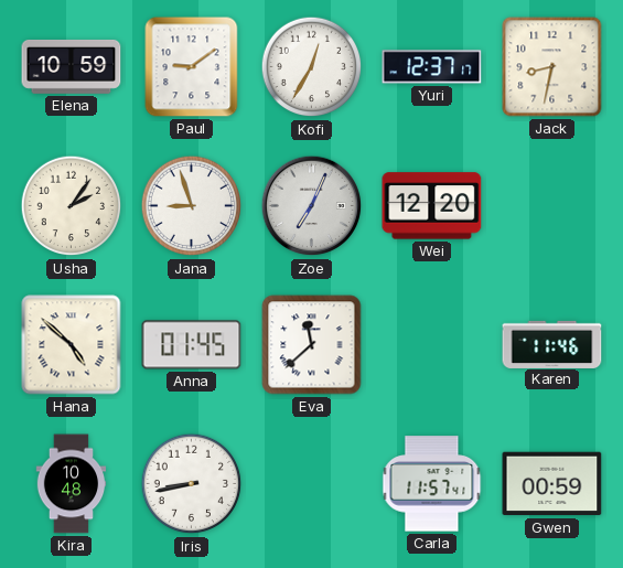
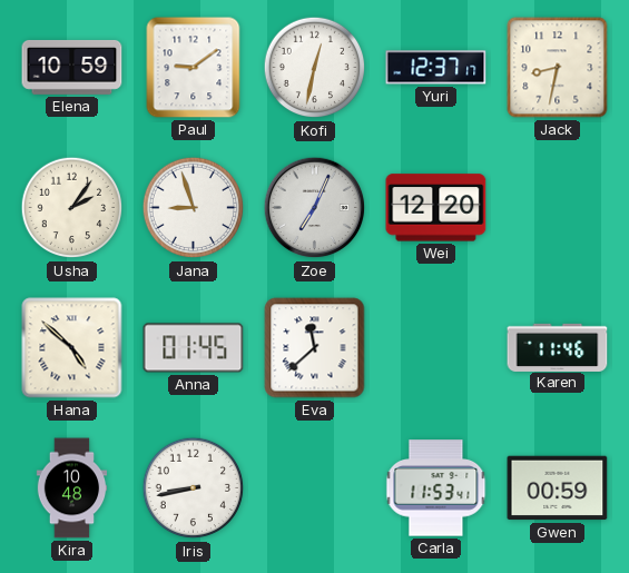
Kofi: 12:35 -> 12:32
Carla: 11:57 -> 11:53
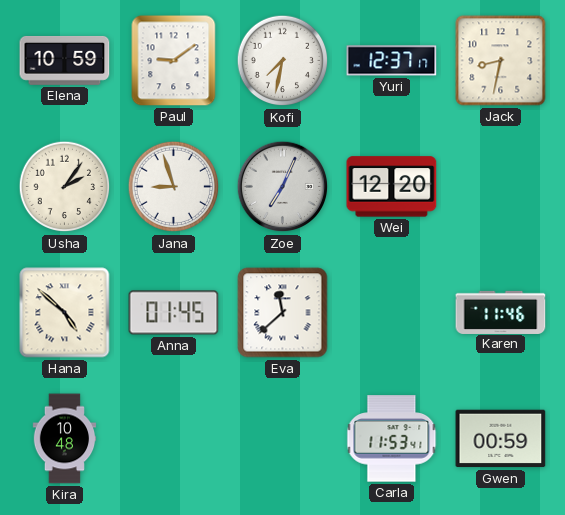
Kofi: 12:32 -> 7:32
Iris: 8:43 -> none
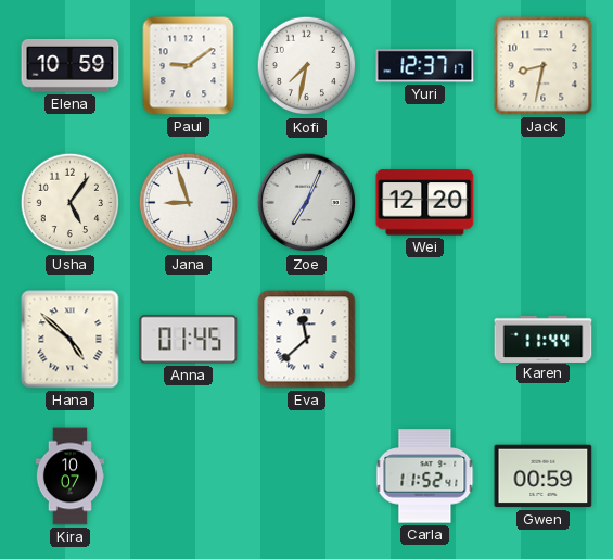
Usha: 2:06 -> 5:06
Karen: 11:46 -> 11:44
Kira: 10:48 -> 10:07
Carla: 11:53 -> 11:52
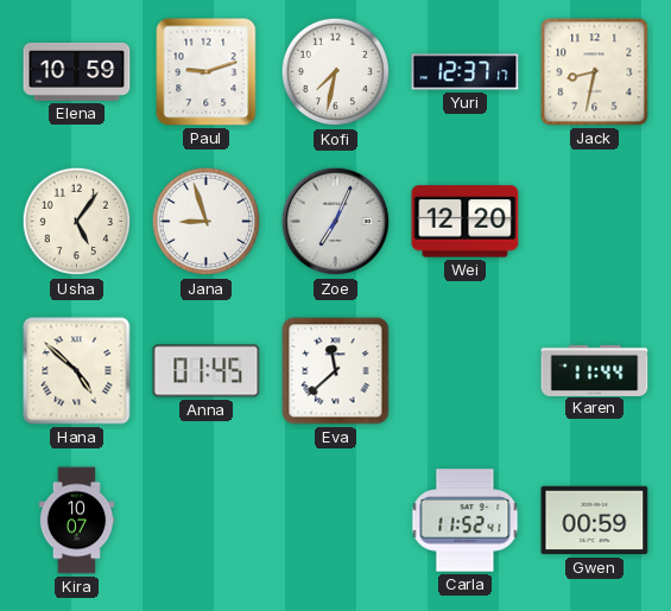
Paul: 9:09 -> 9:12
